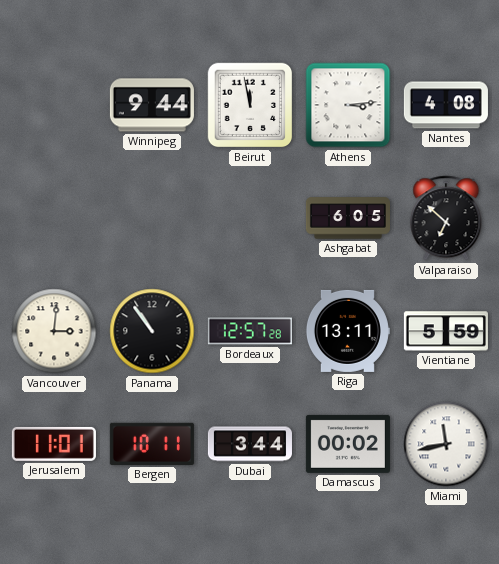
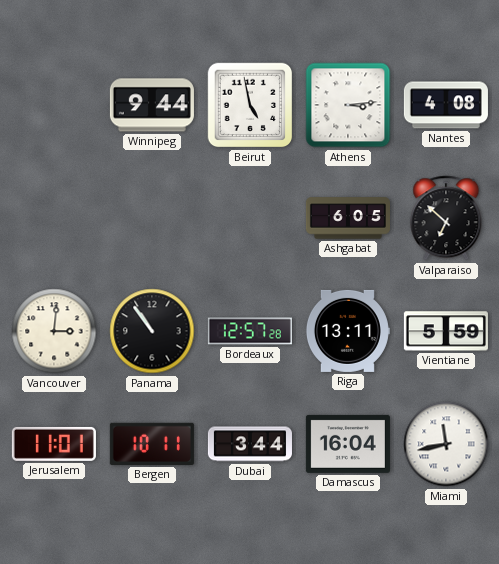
Beirut: 11:58 -> 4:58
Damascus: 00:02 -> 16:04
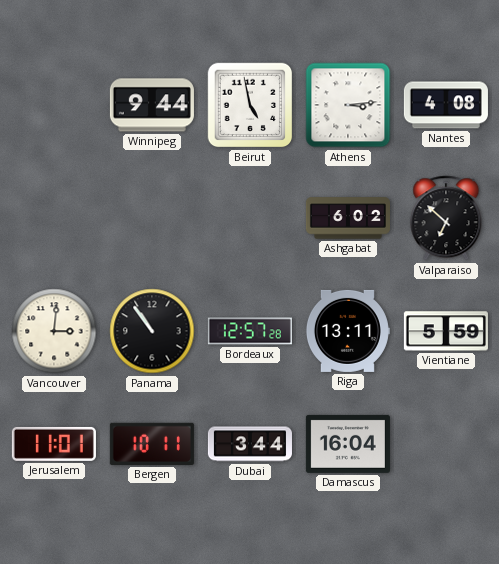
Ashgabat: 6:05 -> 6:02
Miami: 11:43 -> none
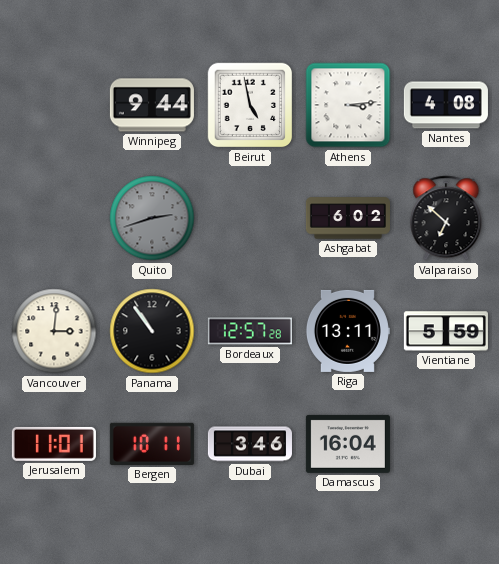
Quito: none -> 2:42
Dubai: 3:44 -> 3:46
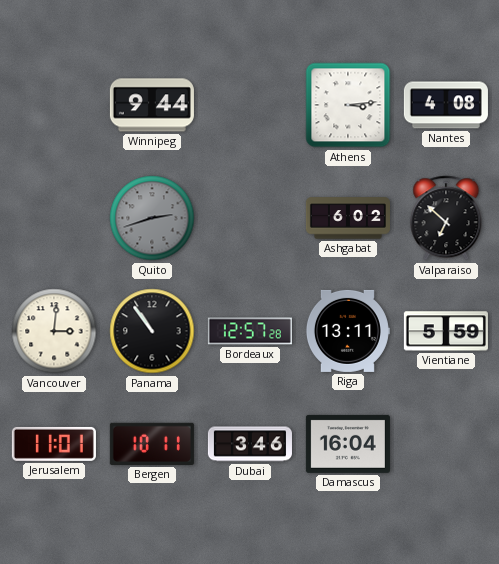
Beirut: 4:58 -> none
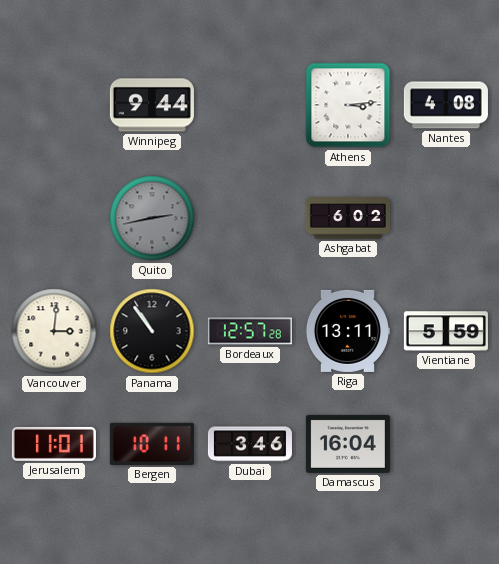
Quito: 2:42 -> 2:43
Valparaiso: 6:52 -> none
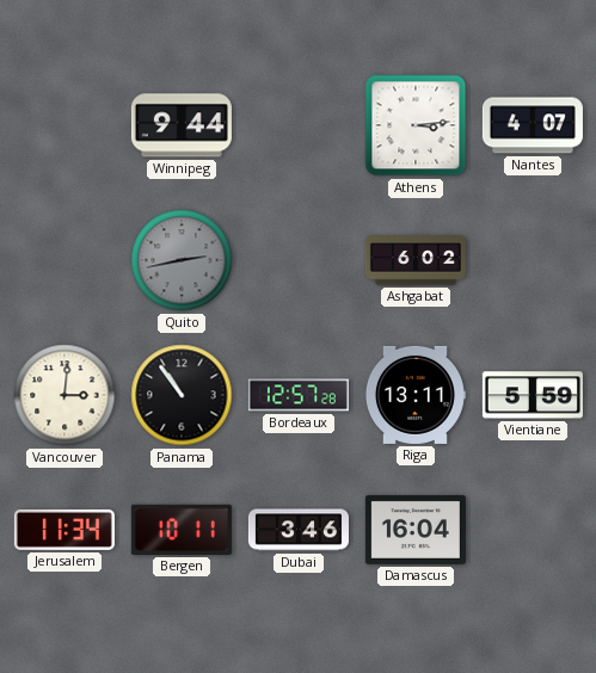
Nantes: 4:08 -> 4:07
Jerusalem: 11:01 -> 11:34
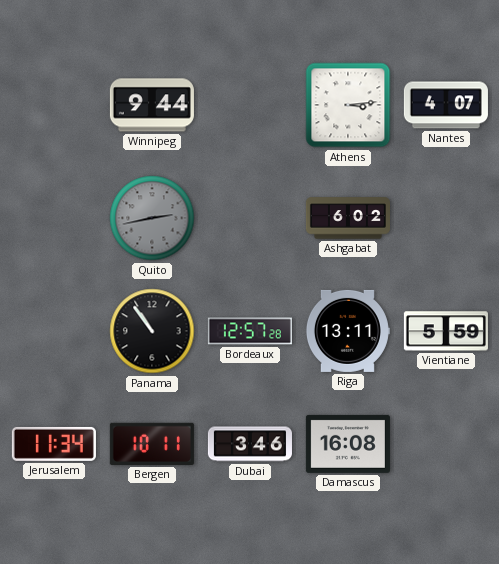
Vancouver: 3:01 -> none
Damascus: 16:04 -> 16:08
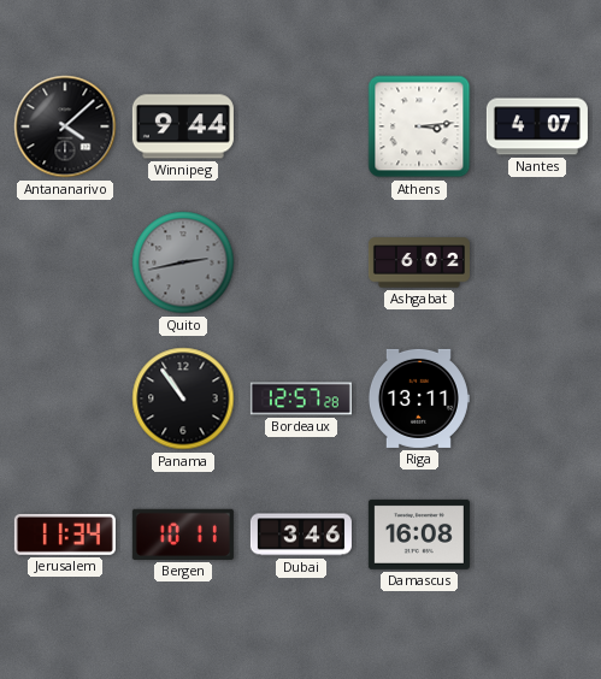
Antananarivo: none -> 4:08
Vientiane: 5:59 -> none
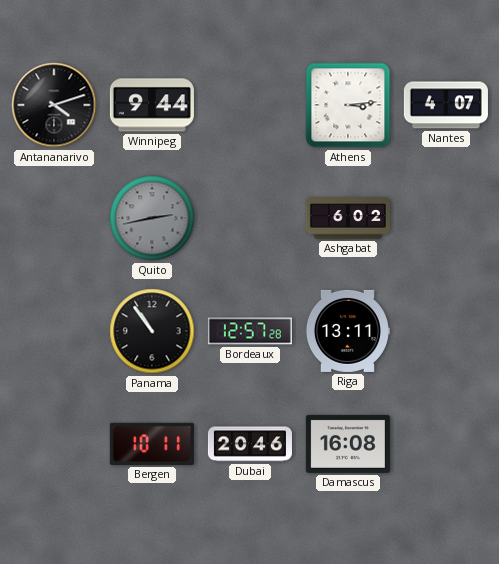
Antananarivo: 4:08 -> 4:12
Jerusalem: 11:34 -> none
Dubai: 3:46 -> 20:46
